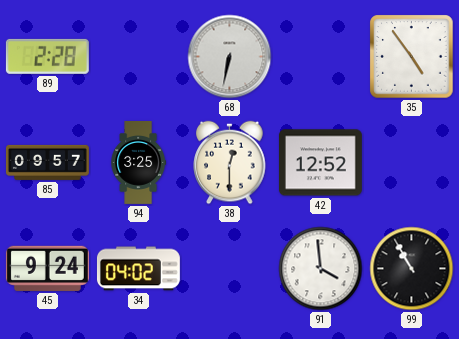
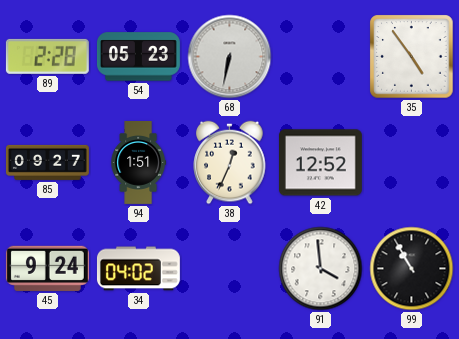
54: none -> 05:23
85: 09:57 -> 09:27
94: 3:25 -> 1:51
38: 12:30 -> 12:34
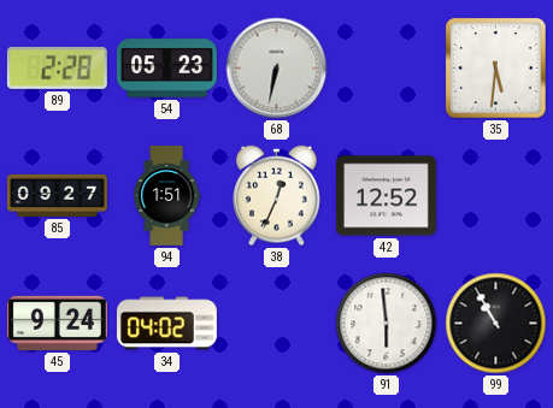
35: 4:54 -> 5:31
91: 3:59 -> 5:59
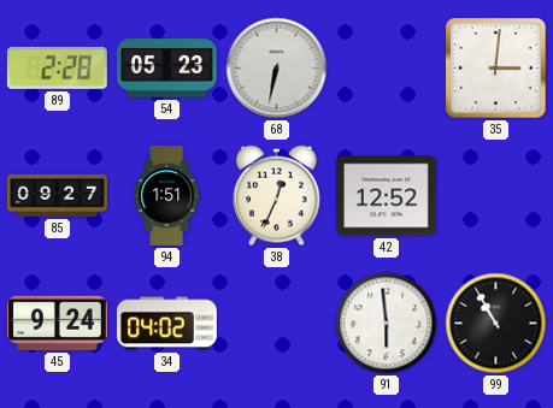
35: 5:31 -> 3:01
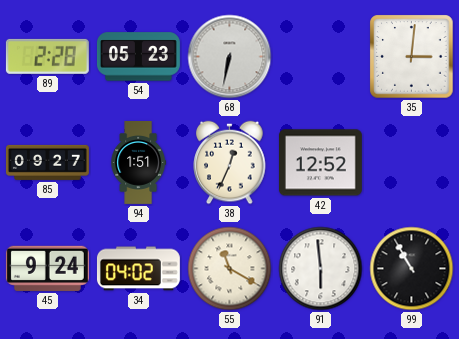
55: none -> 11:20
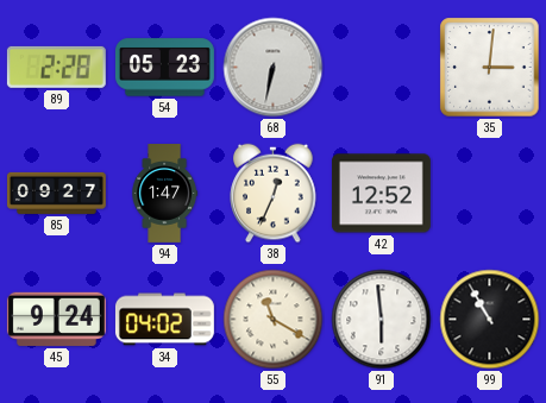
94: 1:51 -> 1:47
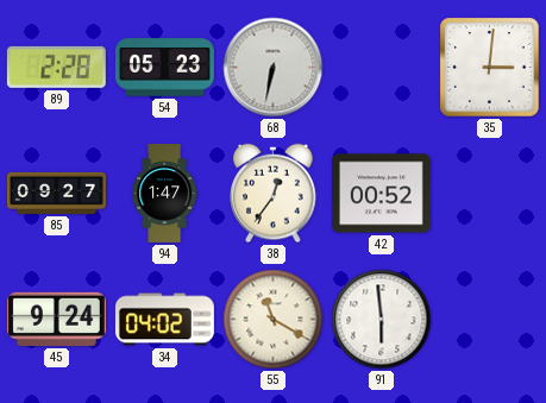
38: 12:34 -> 12:36
42: 12:52 -> 00:52
99: 10:55 -> none
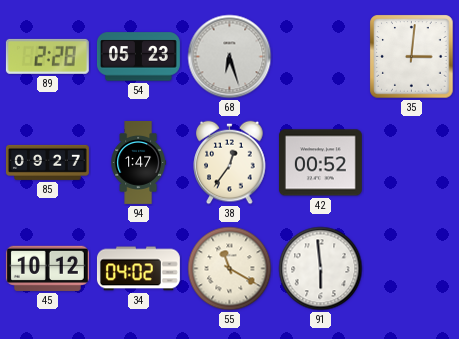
68: 6:32 -> 6:27
45: 9:24 -> 10:12
